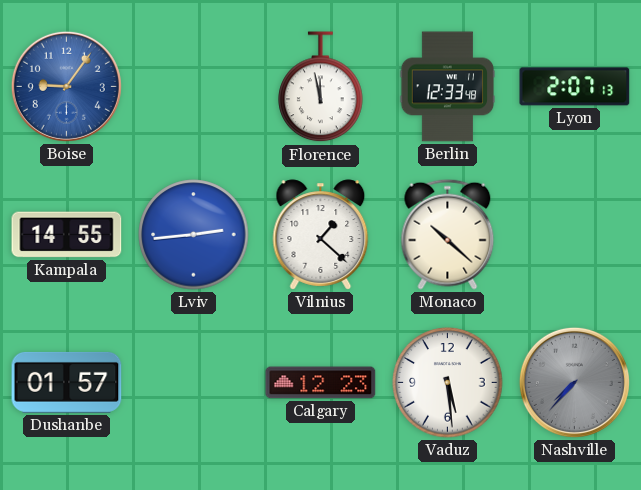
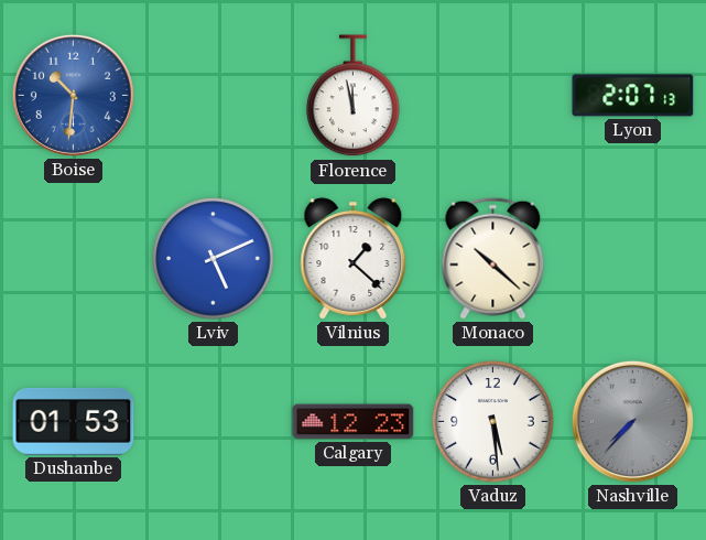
Boise: 9:06 -> 10:31
Berlin: 12:33 -> none
Kampala: 14:55 -> none
Lviv: 2:44 -> 5:11
Dushanbe: 01:57 -> 01:53
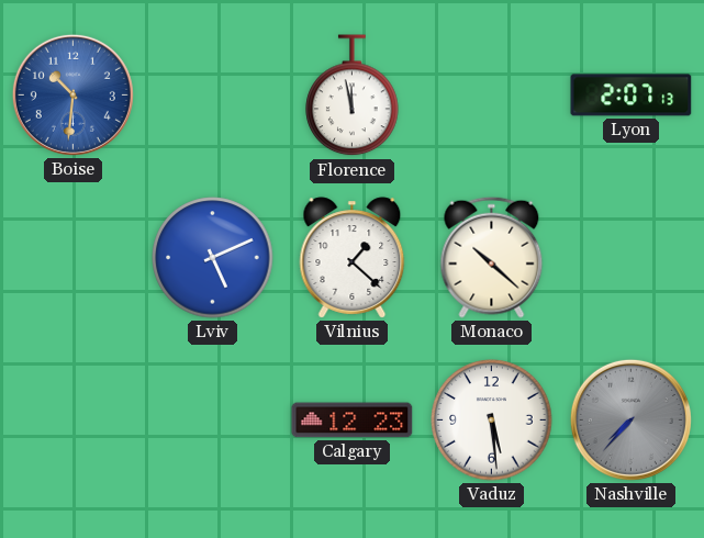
Dushanbe: 01:53 -> none
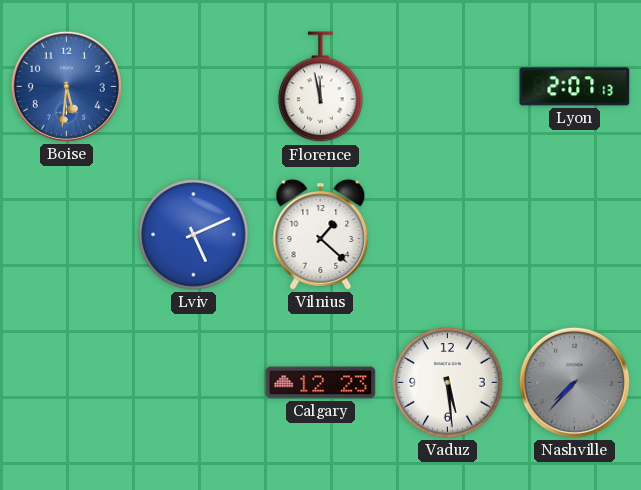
Boise: 10:31 -> 5:31
Monaco: 10:22 -> none
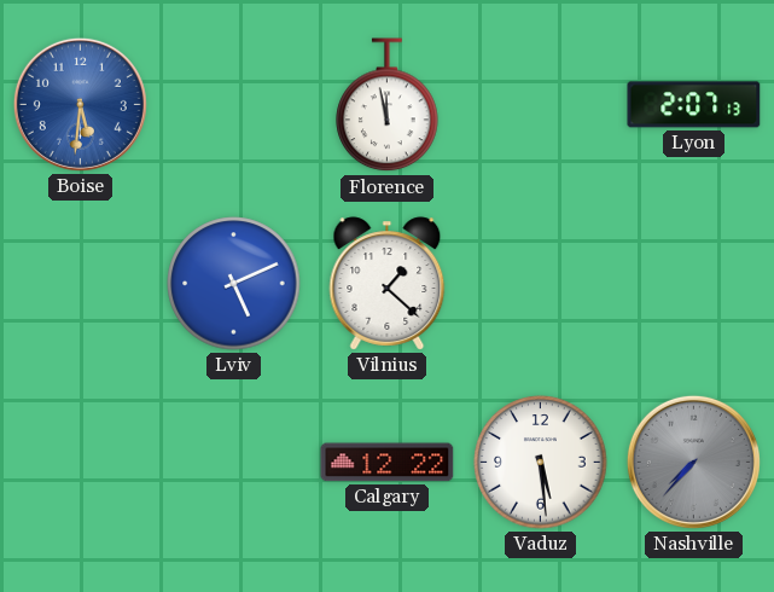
Calgary: 12:23 -> 12:22
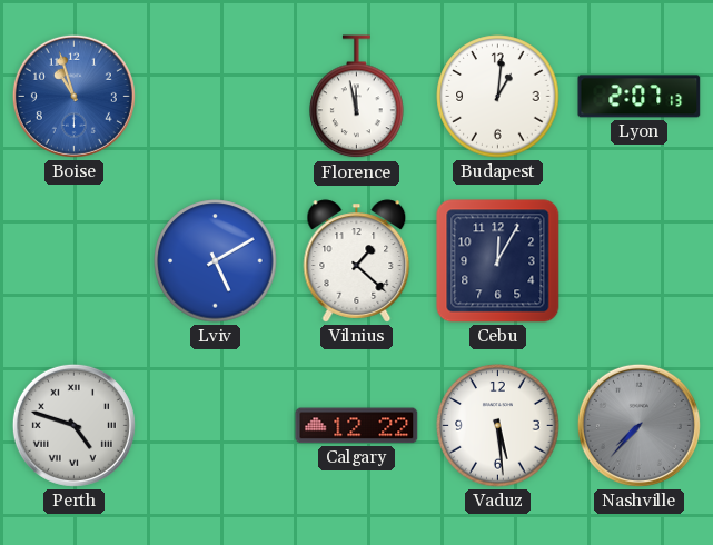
Boise: 5:31 -> 10:57
Budapest: none -> 1:01
Lviv: 5:11 -> 5:10
Cebu: none -> 12:05
Perth: none -> 4:48
